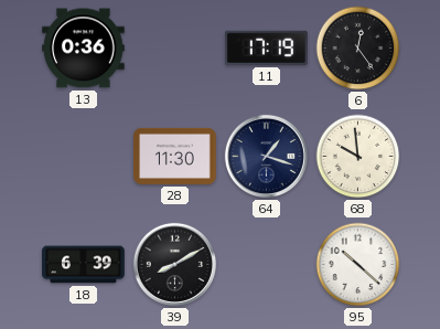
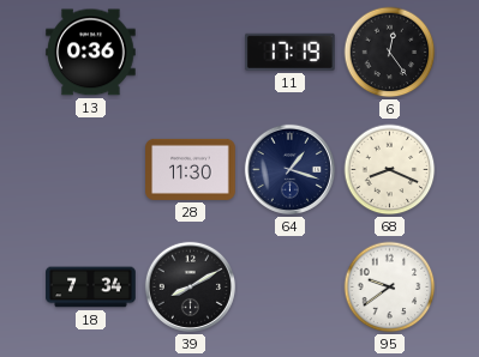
68: 9:59 -> 8:19
18: 6:39 -> 7:34
95: 10:22 -> 9:39
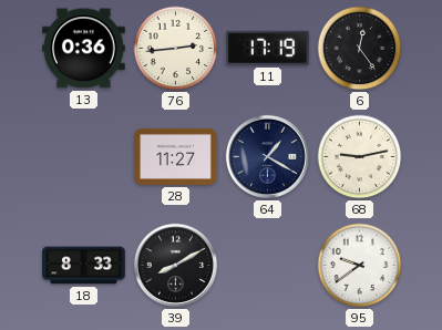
76: none -> 2:44
28: 11:30 -> 11:27
64: 1:18 -> 1:20
68: 8:19 -> 9:13
18: 7:34 -> 8:33
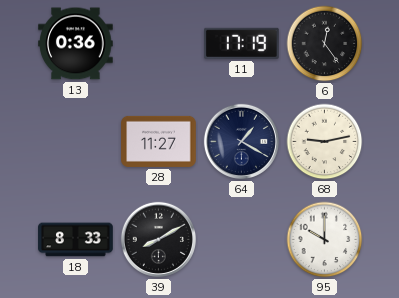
76: 2:44 -> none
95: 9:39 -> 10:00
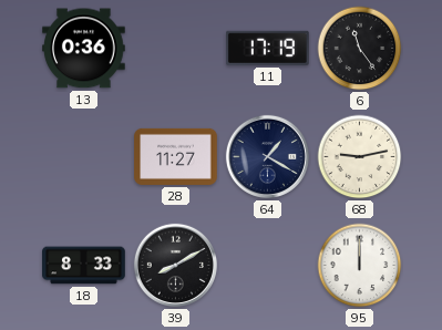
6: 12:24 -> 11:24
95: 10:00 -> 12:00
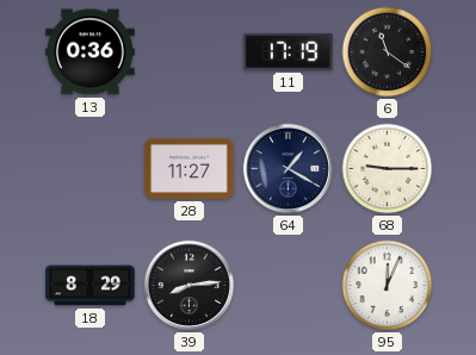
6: 11:24 -> 11:21
68: 9:13 -> 9:15
18: 8:33 -> 8:29
39: 8:10 -> 8:14
95: 12:00 -> 12:04
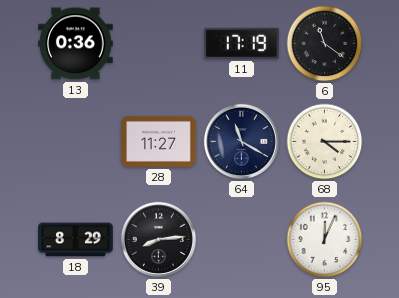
64: 1:20 -> 11:20
68: 9:15 -> 4:15
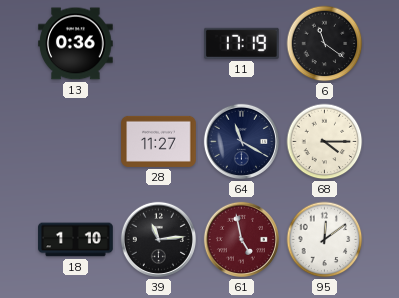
18: 8:29 -> 1:10
39: 8:14 -> 11:14
61: none -> 4:58
95: 12:04 -> 12:09
